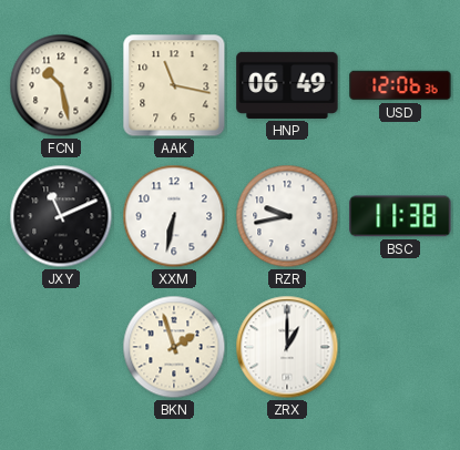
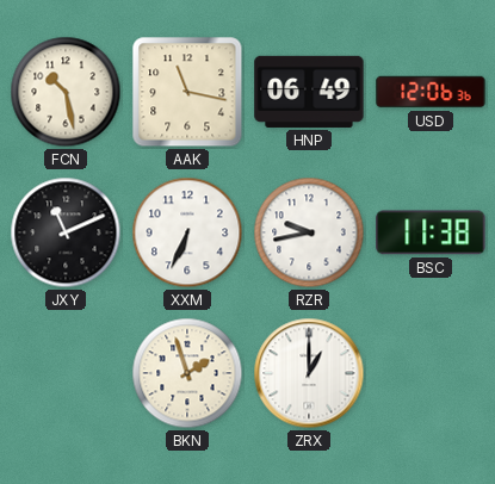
XXM: 6:32 -> 6:34
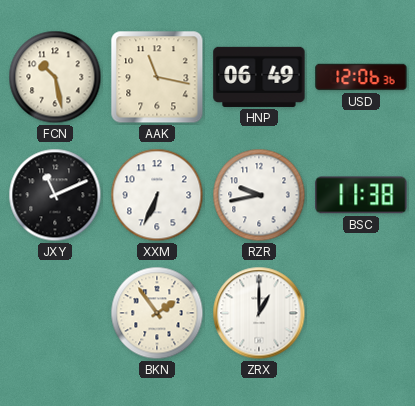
BKN: 1:57 -> 1:54
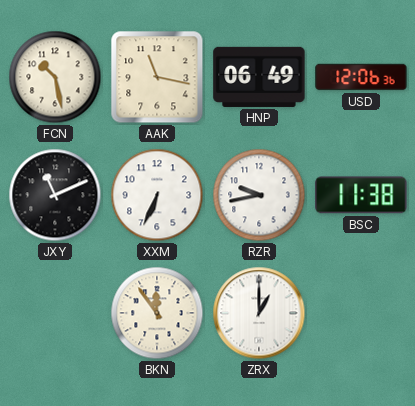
BKN: 1:54 -> 11:54
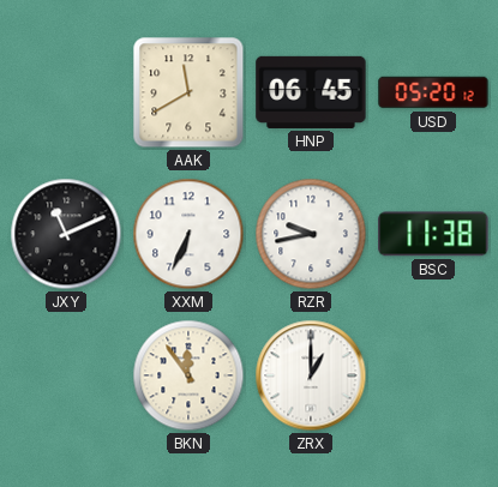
FCN: 10:28 -> none
AAK: 11:17 -> 11:40
HNP: 06:49 -> 06:45
USD: 12:06 -> 05:20
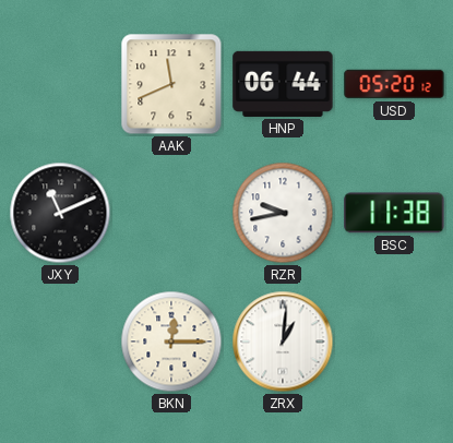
AAK: 11:40 -> 11:41
HNP: 06:45 -> 06:44
XXM: 6:34 -> none
BKN: 11:54 -> 12:15
ZRX: 1:00 -> 1:01
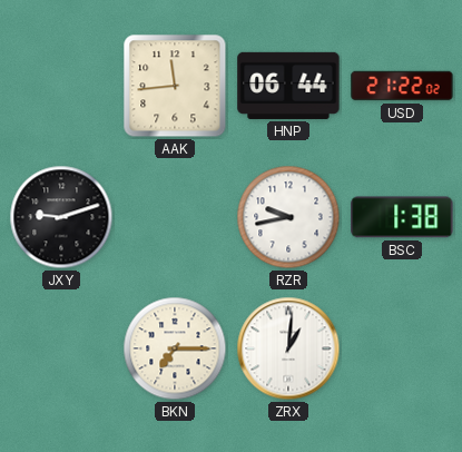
AAK: 11:41 -> 11:44
USD: 05:20 -> 21:22
JXY: 11:11 -> 9:12
BSC: 11:38 -> 1:38
BKN: 12:15 -> 7:15
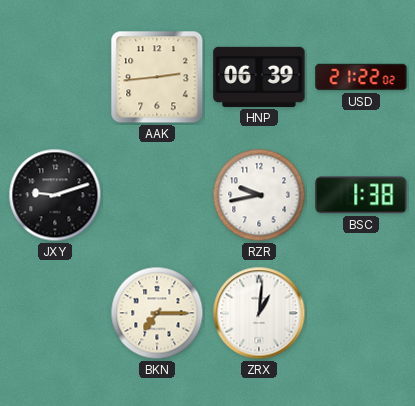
AAK: 11:44 -> 2:44
HNP: 06:44 -> 06:39
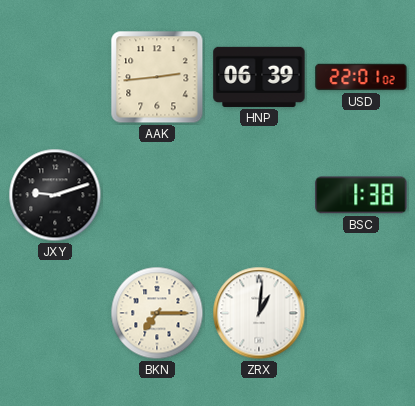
USD: 21:22 -> 22:01
RZR: 9:43 -> none
